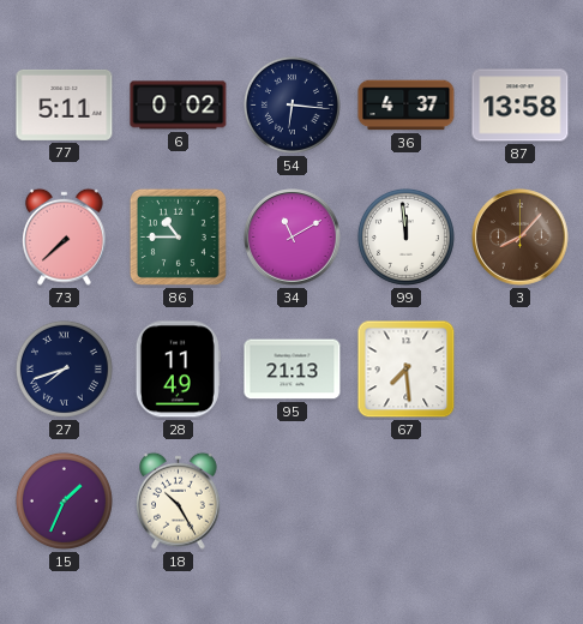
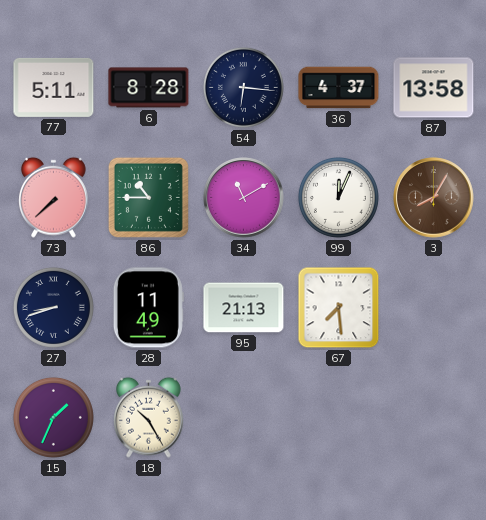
6: 0:02 -> 8:28
99: 11:59 -> 12:04
3: 8:07 -> 8:05
27: 7:42 -> 8:42
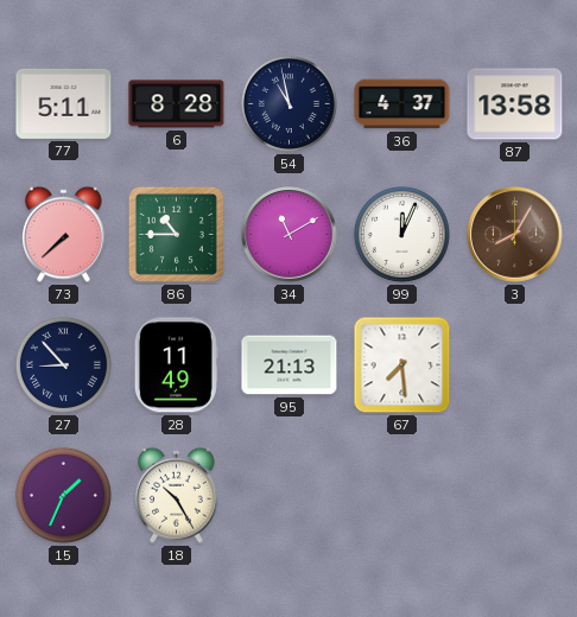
54: 6:16 -> 10:58
27: 8:42 -> 8:53
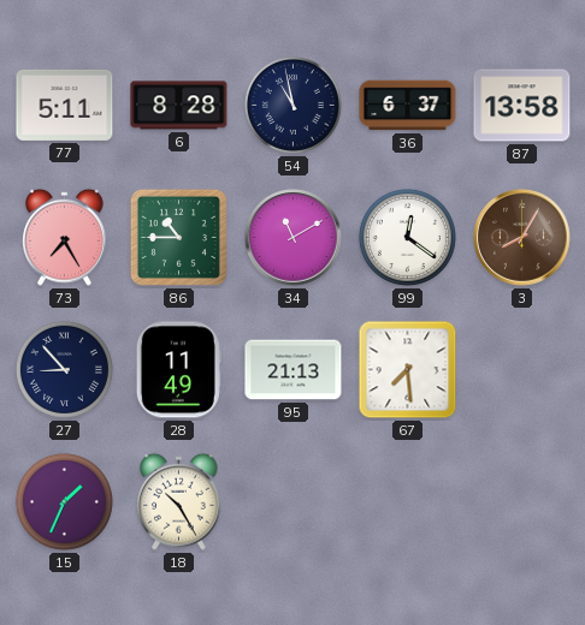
36: 4:37 -> 6:37
73: 7:38 -> 7:25
99: 12:04 -> 12:21
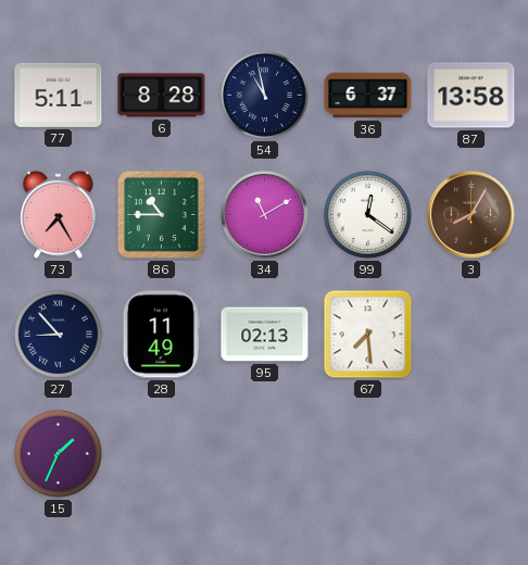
95: 21:13 -> 02:13
18: 10:25 -> none
